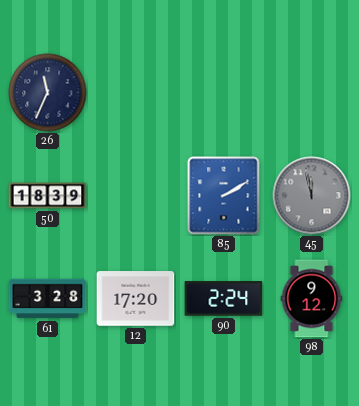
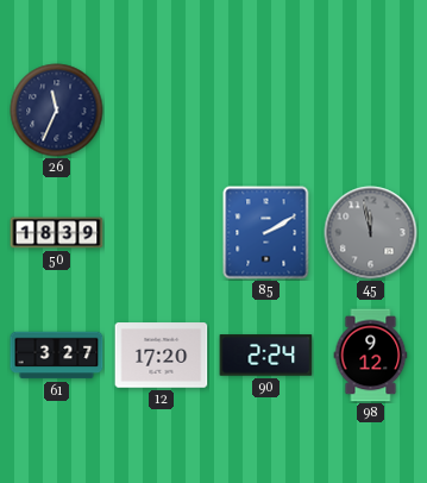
61: 3:28 -> 3:27
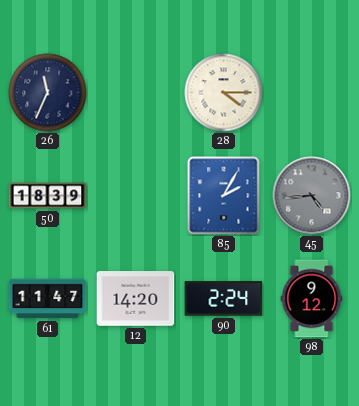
28: none -> 4:15
85: 2:10 -> 2:05
45: 11:58 -> 4:44
61: 3:27 -> 11:47
12: 17:20 -> 14:20
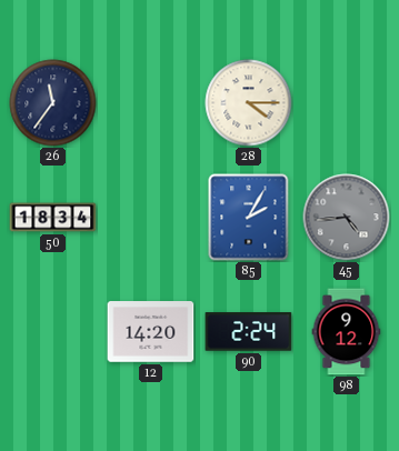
26: 11:34 -> 11:36
50: 18:39 -> 18:34
61: 11:47 -> none
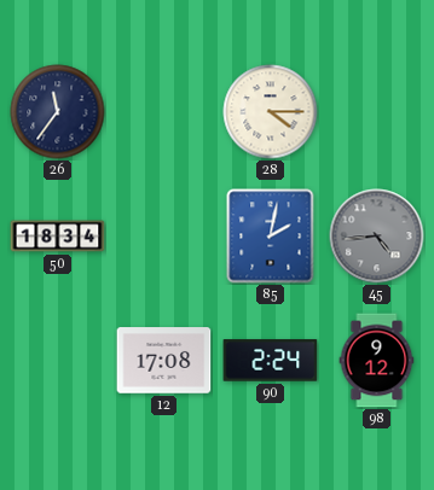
85: 2:05 -> 2:02
12: 14:20 -> 17:08
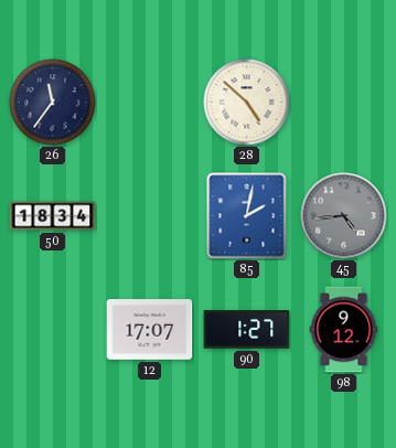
28: 4:15 -> 4:52
12: 17:08 -> 17:07
90: 2:24 -> 1:27
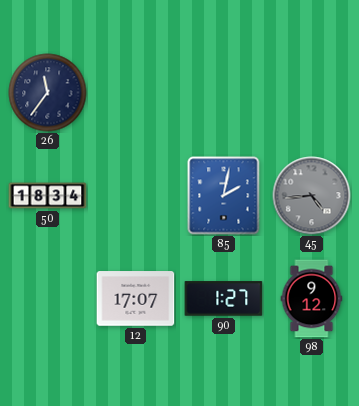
28: 4:52 -> none
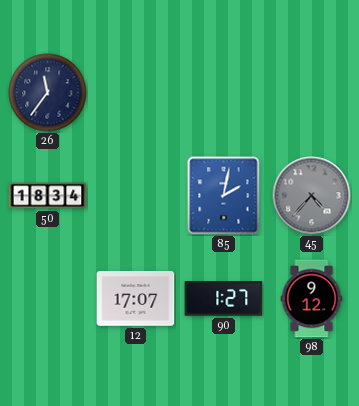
45: 4:44 -> 4:37
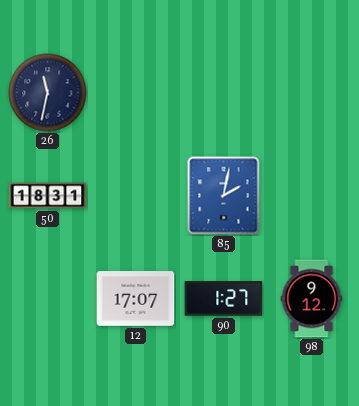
26: 11:36 -> 11:32
50: 18:34 -> 18:31
45: 4:37 -> none
